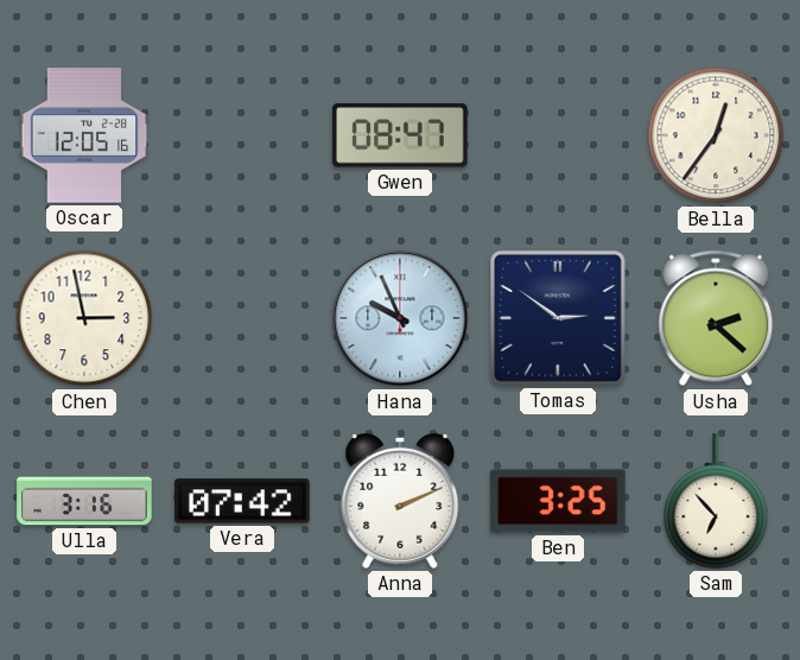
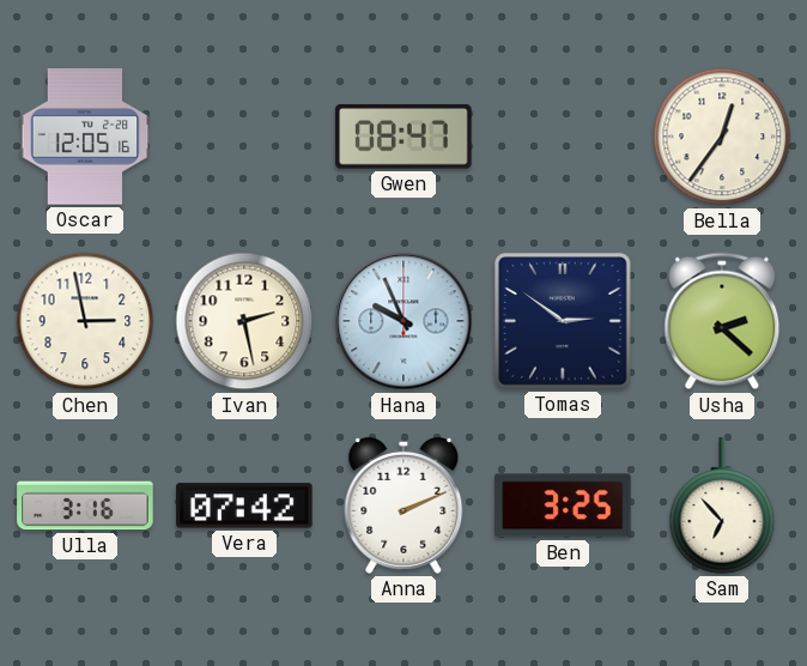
Ivan: none -> 2:28
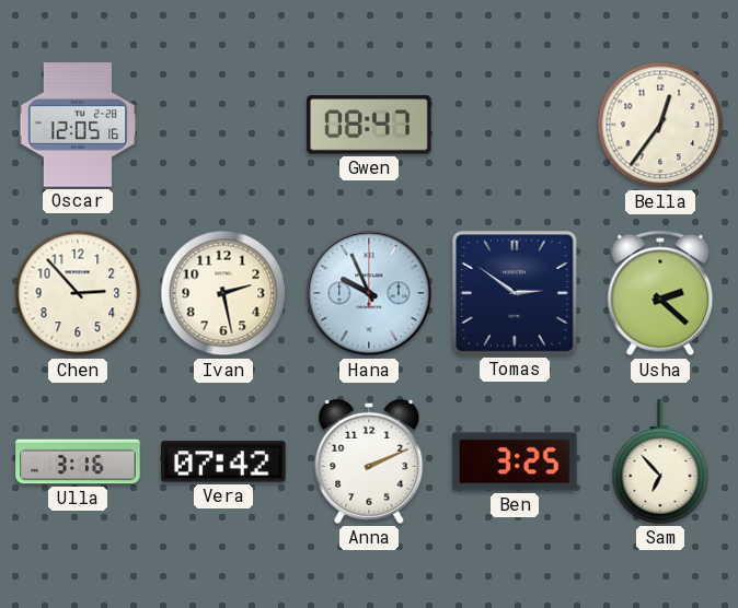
Chen: 2:58 -> 2:53
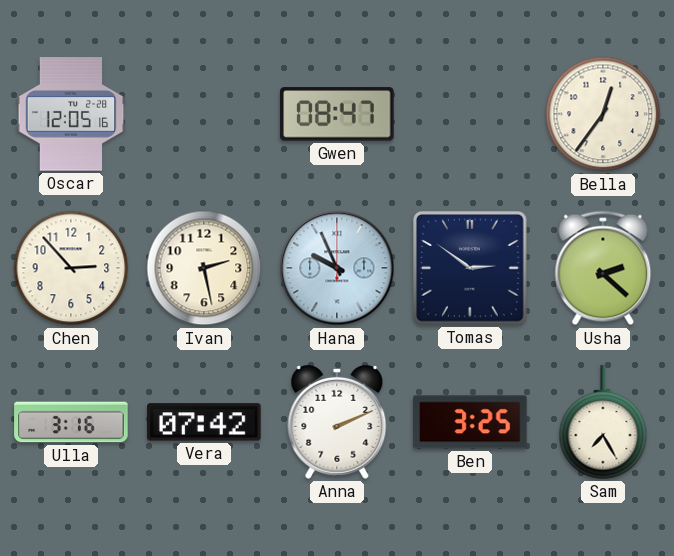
Sam: 6:53 -> 7:25
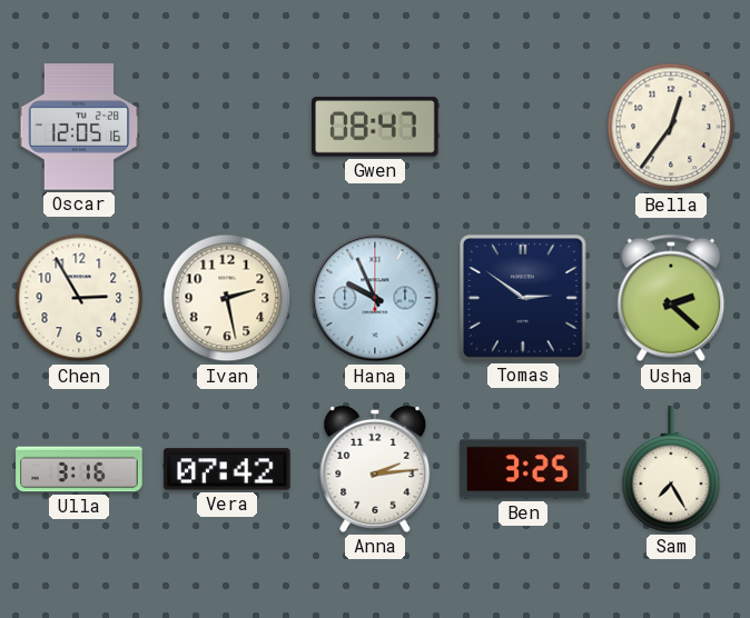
Chen: 2:53 -> 2:55
Anna: 2:11 -> 2:14
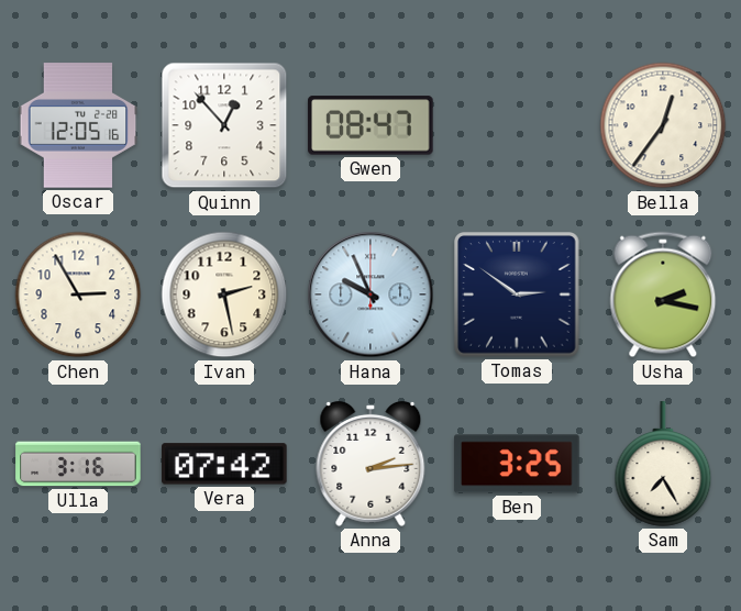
Quinn: none -> 12:53
Usha: 2:22 -> 2:17
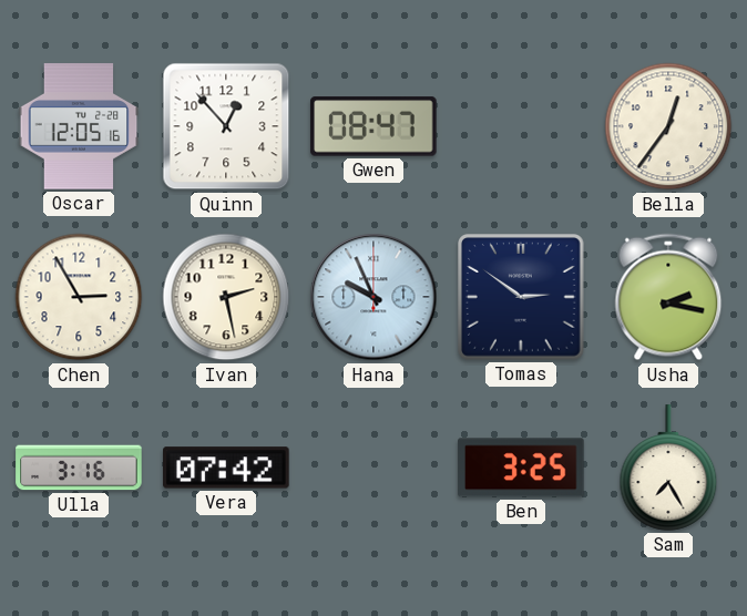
Anna: 2:14 -> none
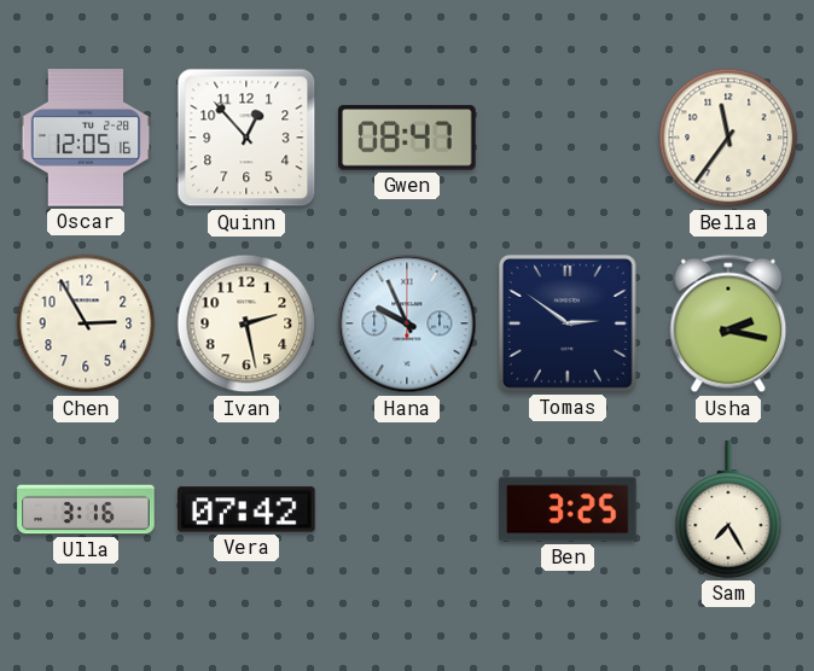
Bella: 12:36 -> 11:36
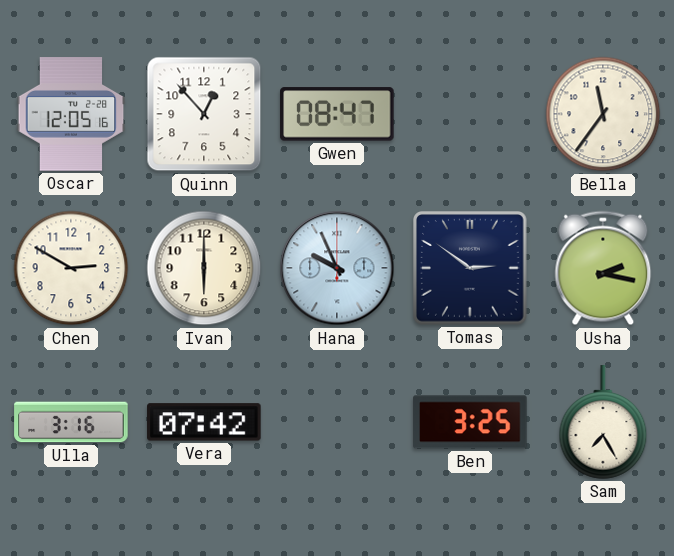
Chen: 2:55 -> 2:50
Ivan: 2:28 -> 6:00
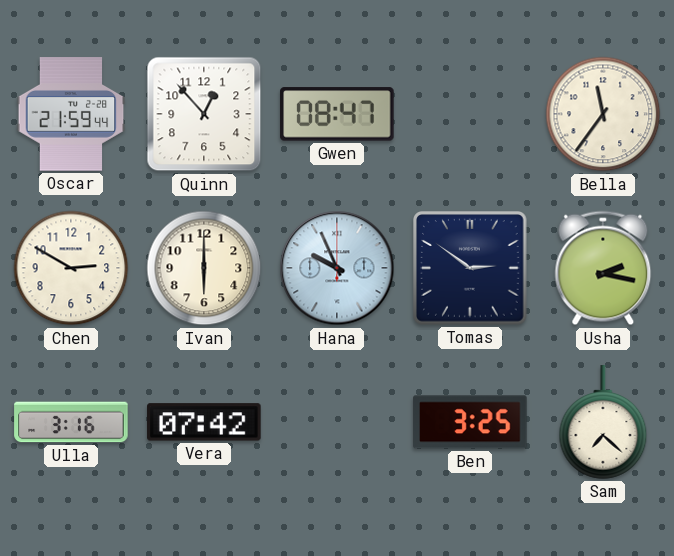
Oscar: 12:05 -> 21:59
Sam: 7:25 -> 7:22
